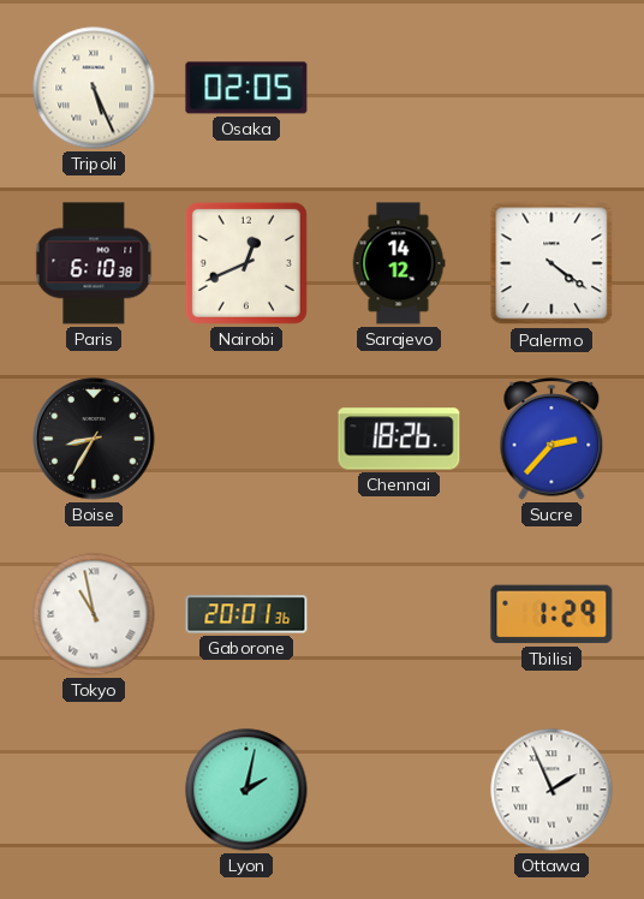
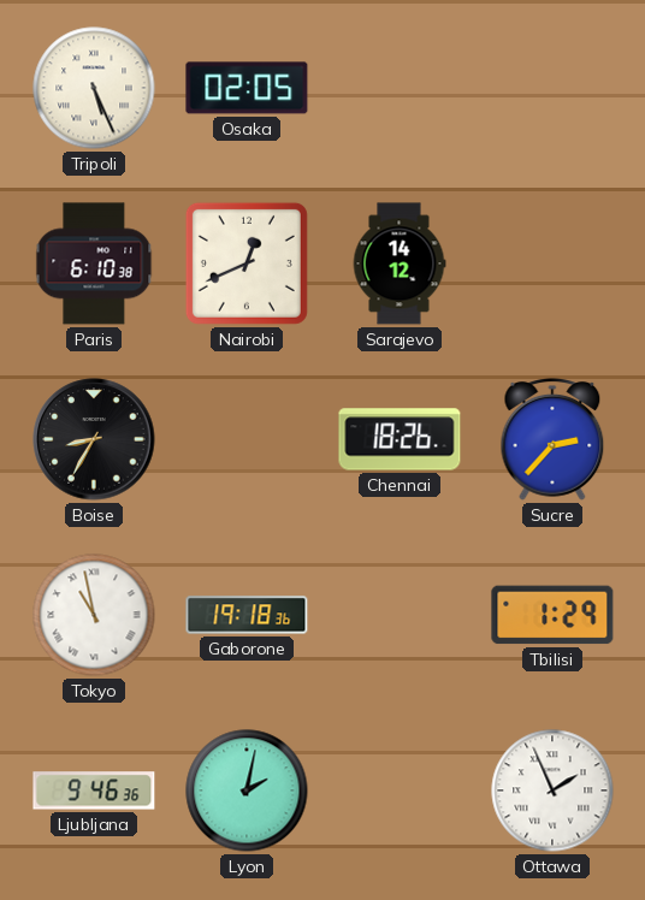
Palermo: 4:21 -> none
Gaborone: 20:01 -> 19:18
Ljubljana: none -> 9:46
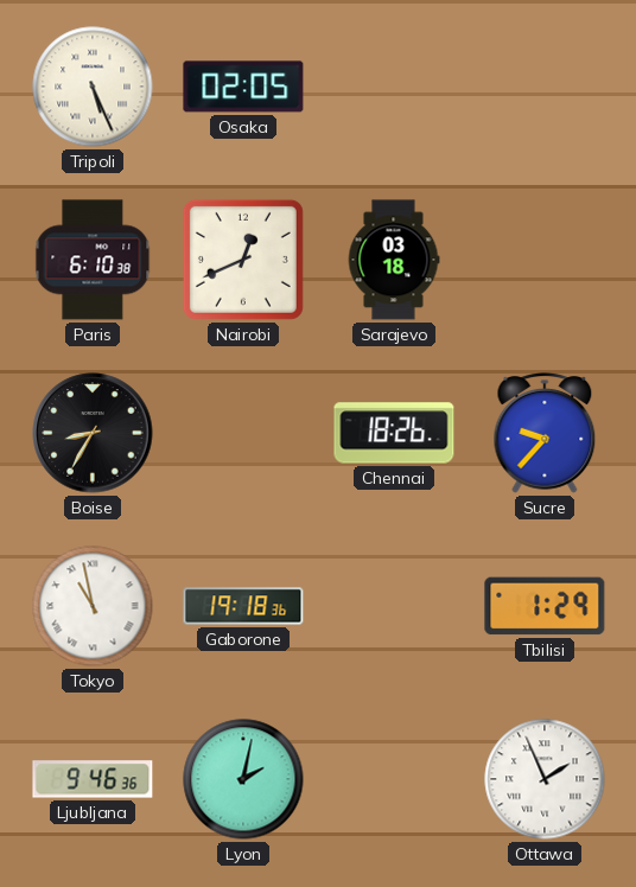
Sarajevo: 14:12 -> 03:18
Sucre: 2:37 -> 9:37
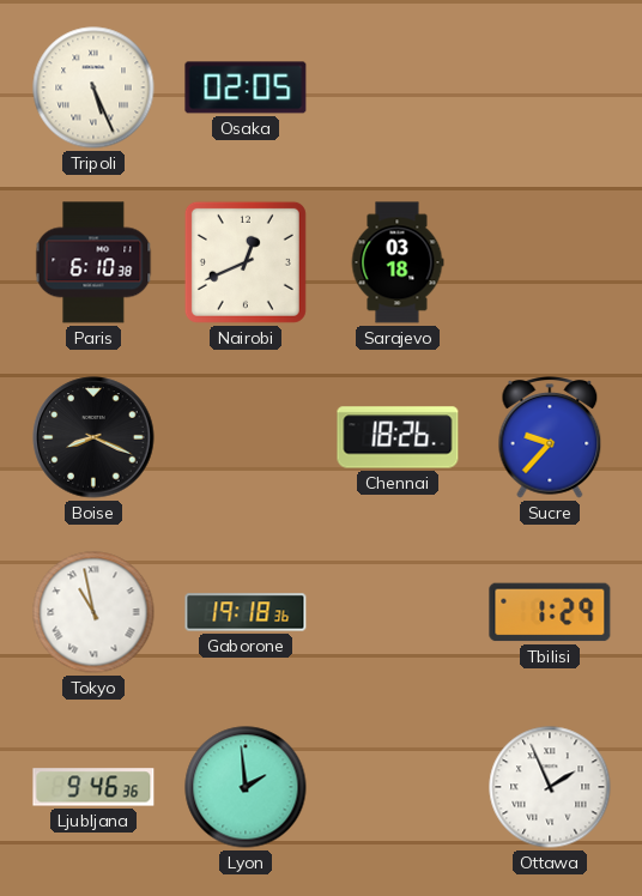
Boise: 8:35 -> 8:19
Lyon: 2:02 -> 1:59
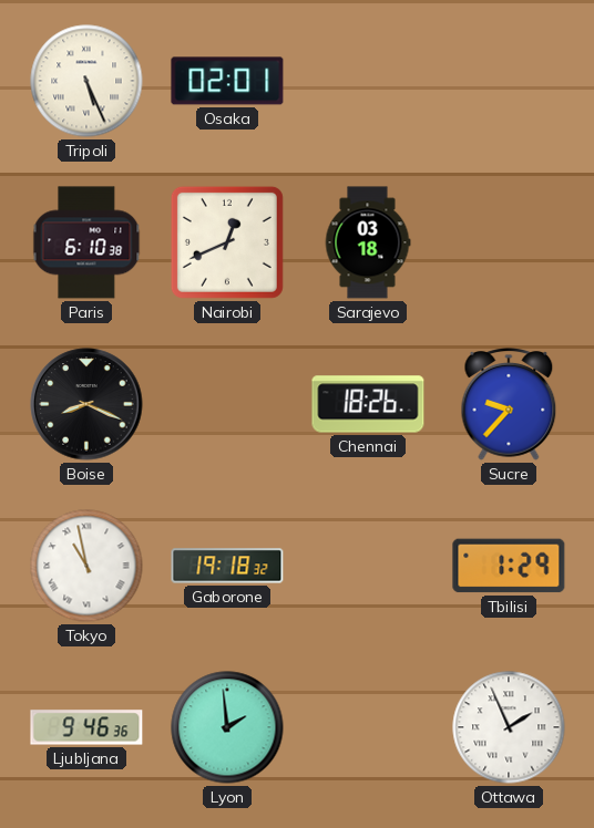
Osaka: 02:05 -> 02:01
Gaborone: 19:18:36 -> 19:18:32
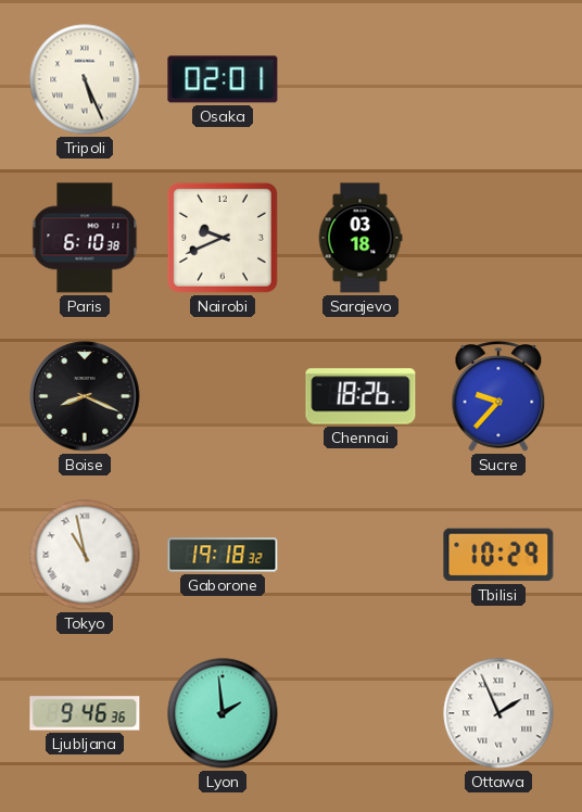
Nairobi: 12:41 -> 9:41
Tbilisi: 1:29 -> 10:29
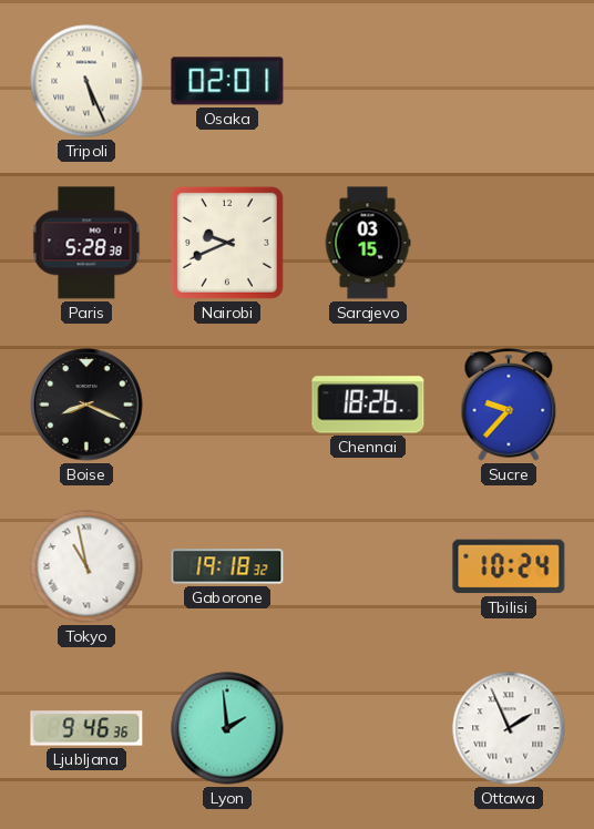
Paris: 6:10 -> 5:28
Sarajevo: 03:18 -> 03:15
Tbilisi: 10:29 -> 10:24
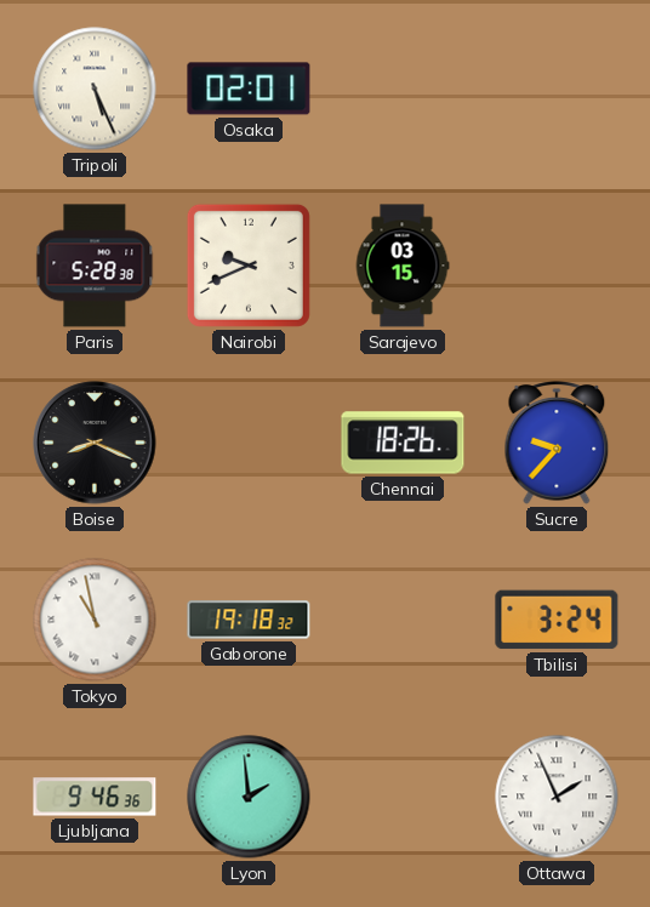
Tbilisi: 10:24 -> 3:24
